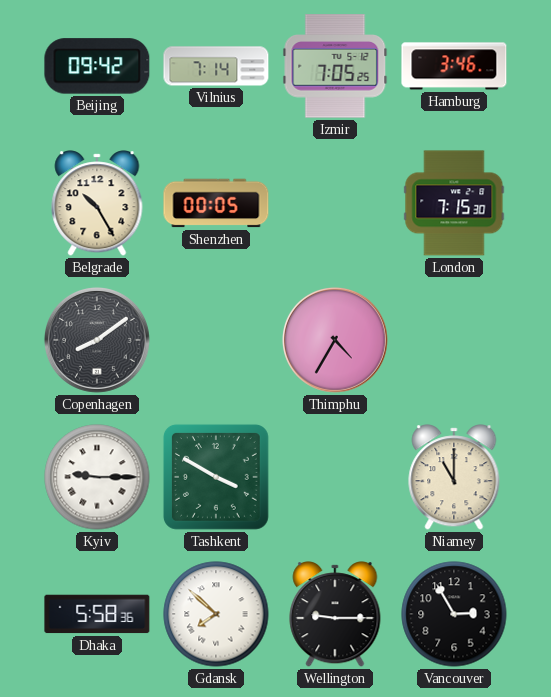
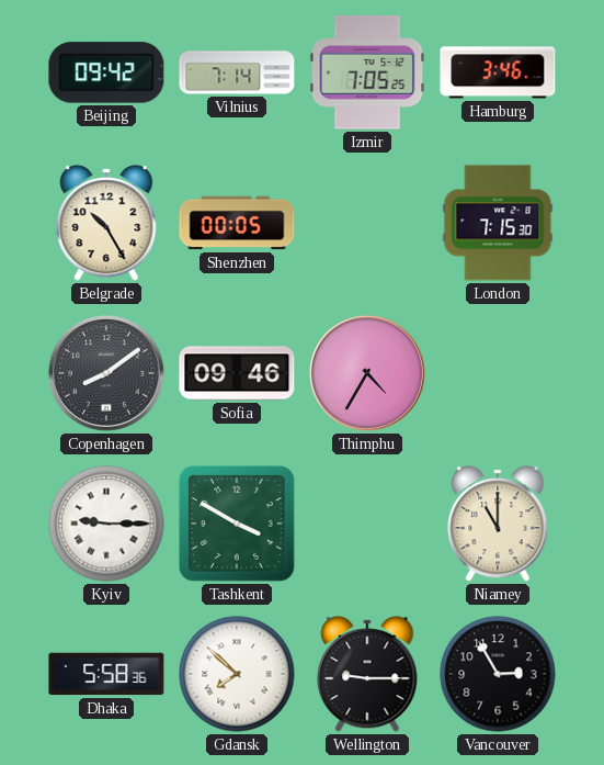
Sofia: none -> 09:46
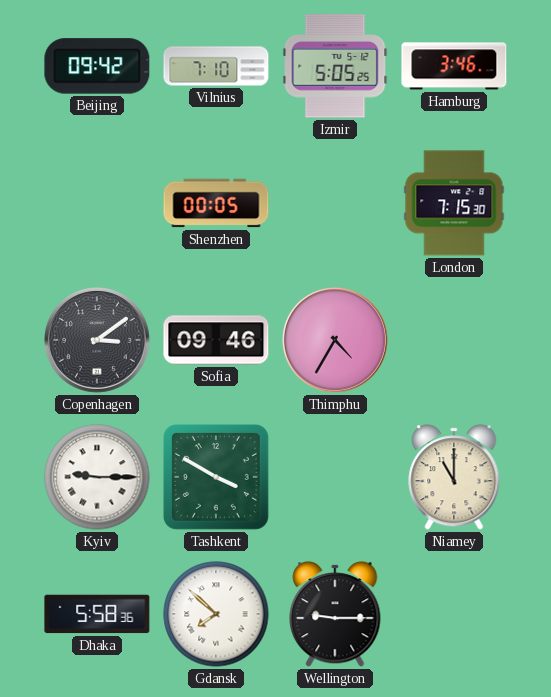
Vilnius: 7:14 -> 7:10
Izmir: 7:05 -> 5:05
Belgrade: 10:25 -> none
Copenhagen: 8:09 -> 3:09
Vancouver: 2:55 -> none
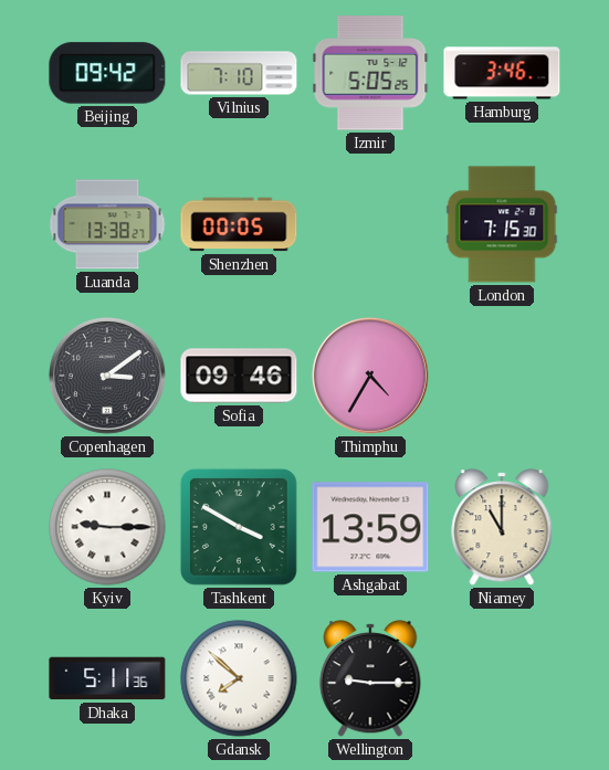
Luanda: none -> 13:38
Ashgabat: none -> 13:59
Dhaka: 5:58 -> 5:11
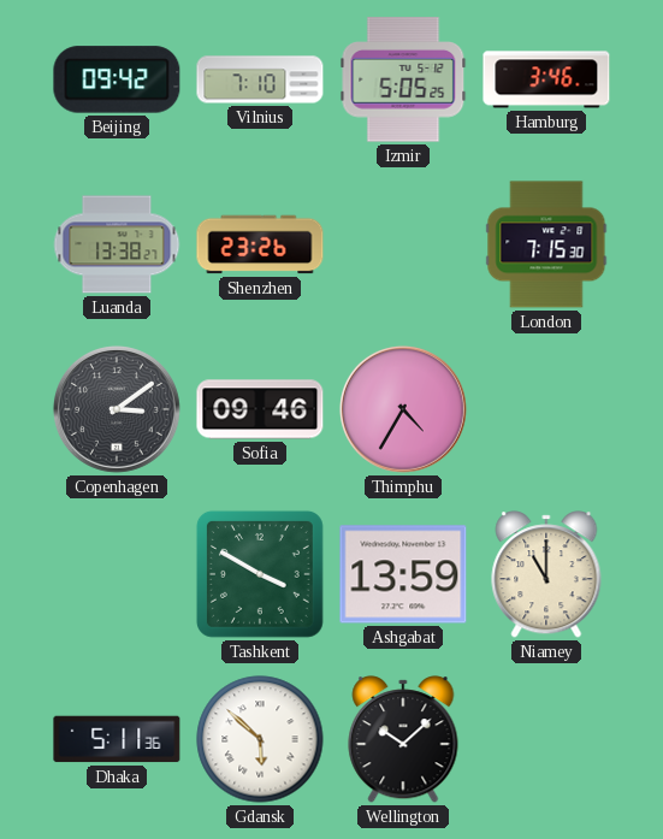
Shenzhen: 00:05 -> 23:26
Kyiv: 9:15 -> none
Gdansk: 7:52 -> 5:52
Wellington: 9:15 -> 10:08
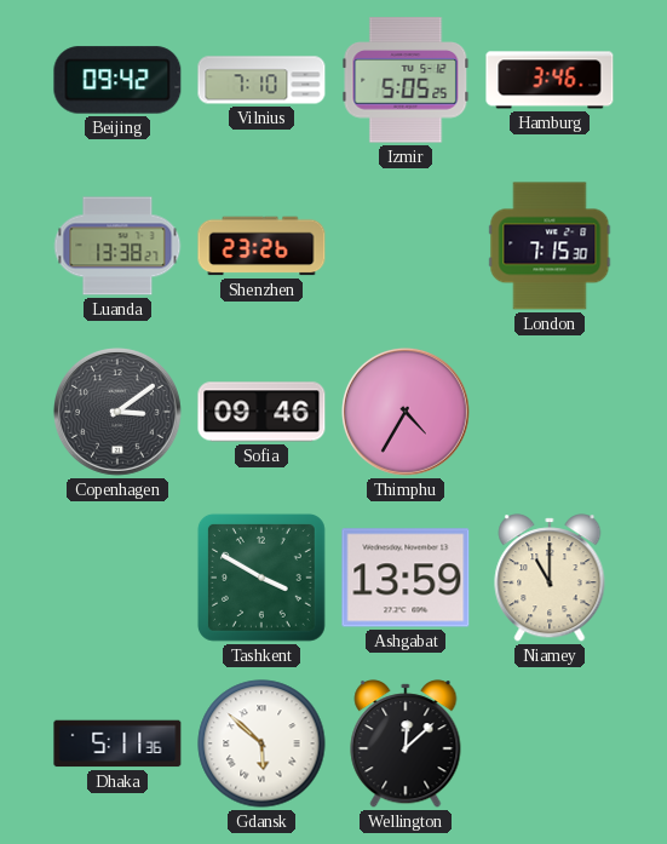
Wellington: 10:08 -> 12:08
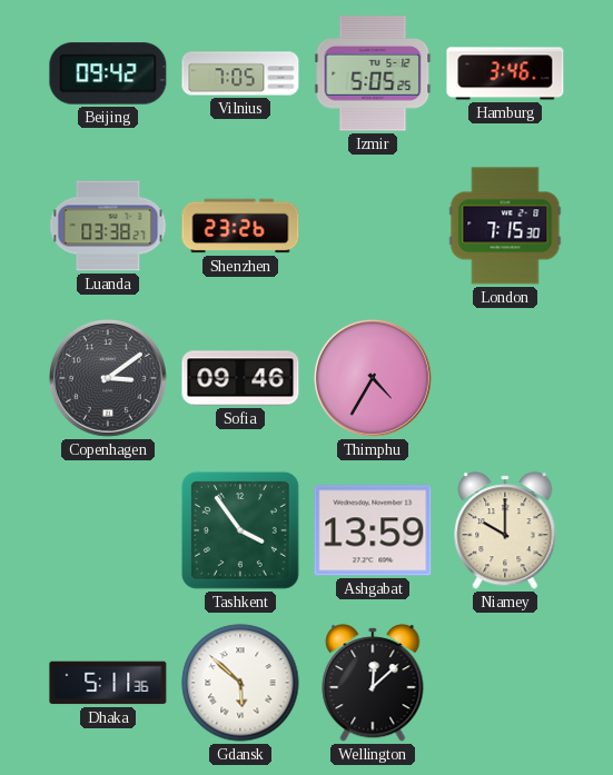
Vilnius: 7:10 -> 7:05
Luanda: 13:38 -> 03:38
Tashkent: 3:50 -> 3:54
Niamey: 11:00 -> 10:00
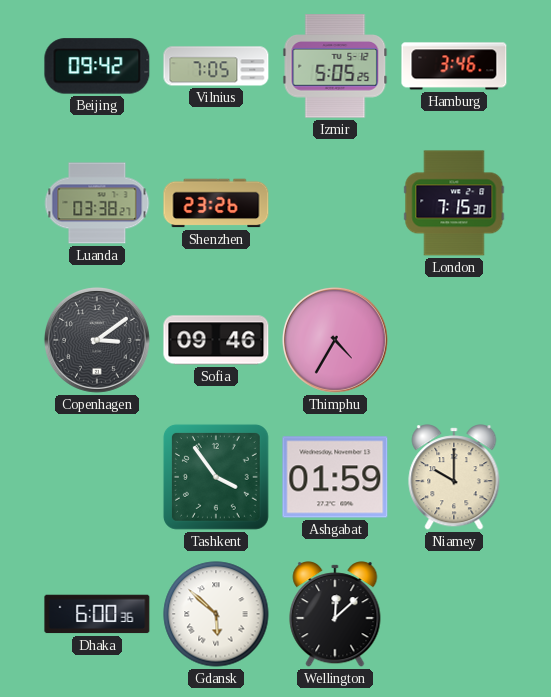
Ashgabat: 13:59 -> 01:59
Dhaka: 5:11 -> 6:00
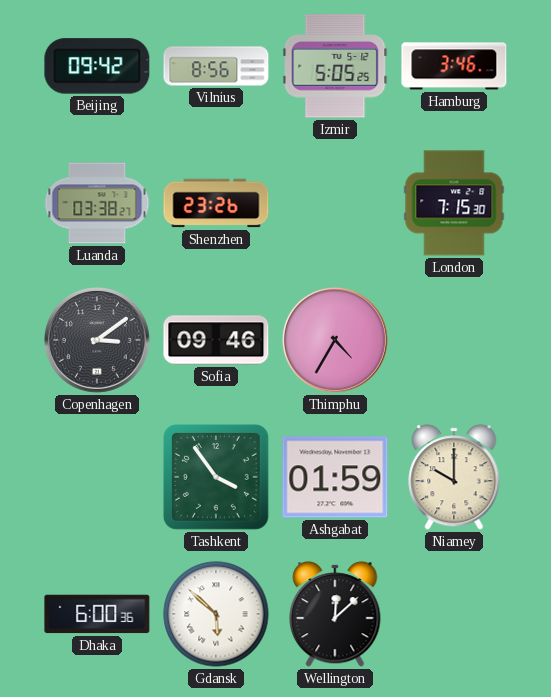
Vilnius: 7:05 -> 8:56
